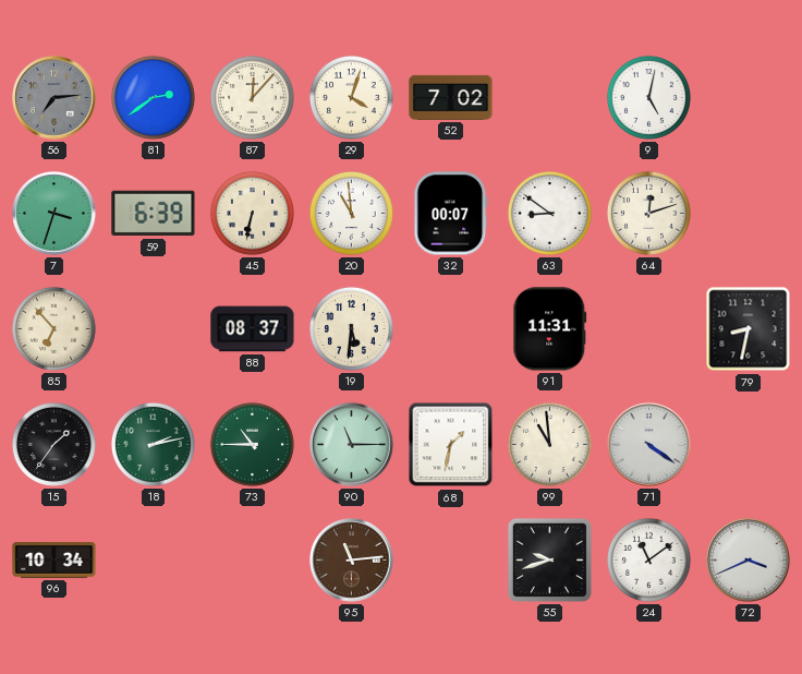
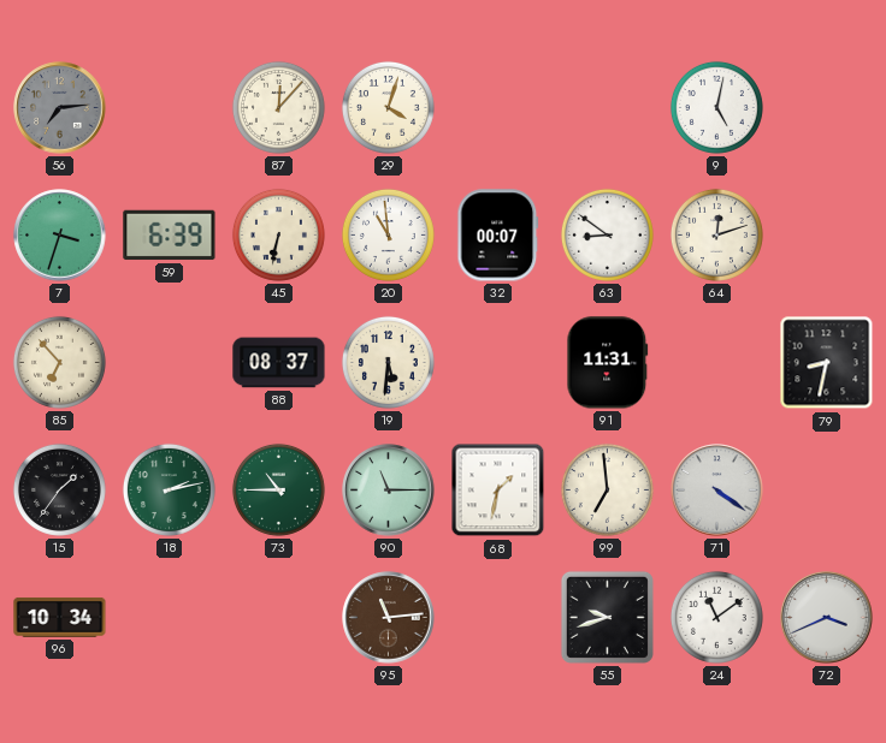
81: 2:39 -> none
52: 7:02 -> none
99: 10:59 -> 6:59
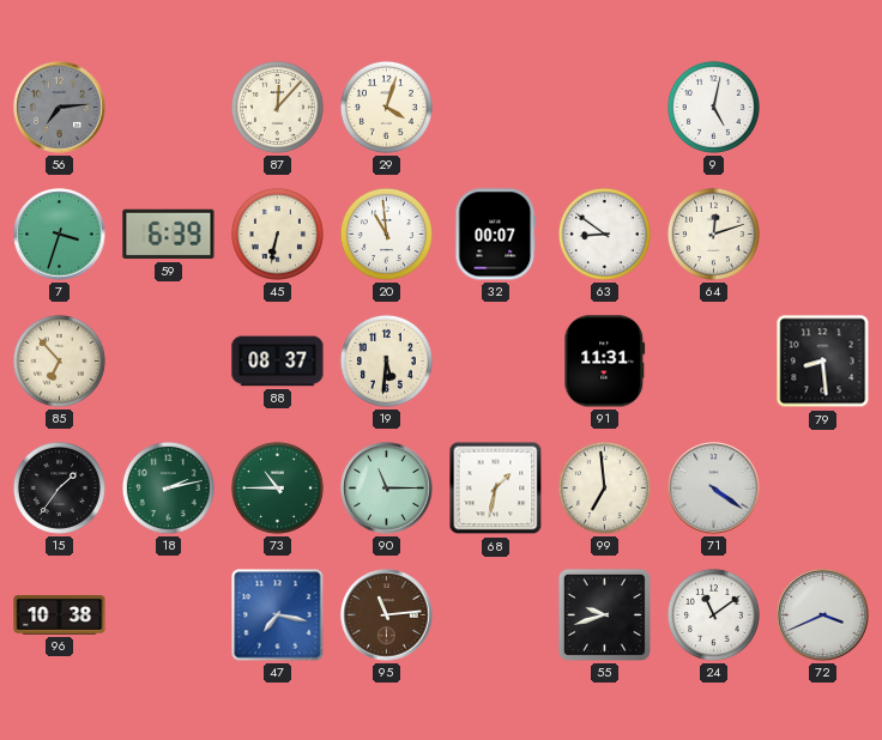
79: 8:32 -> 8:29
96: 10:34 -> 10:38
47: none -> 7:17
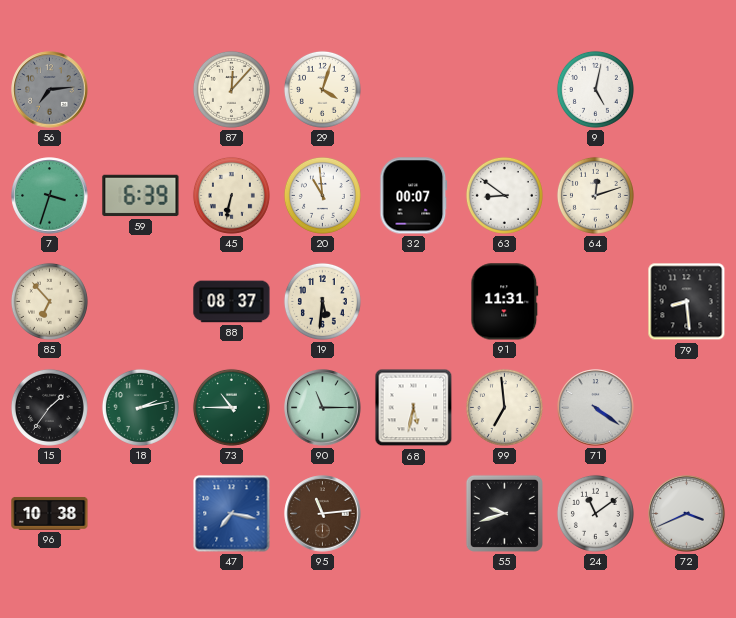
68: 1:32 -> 5:32
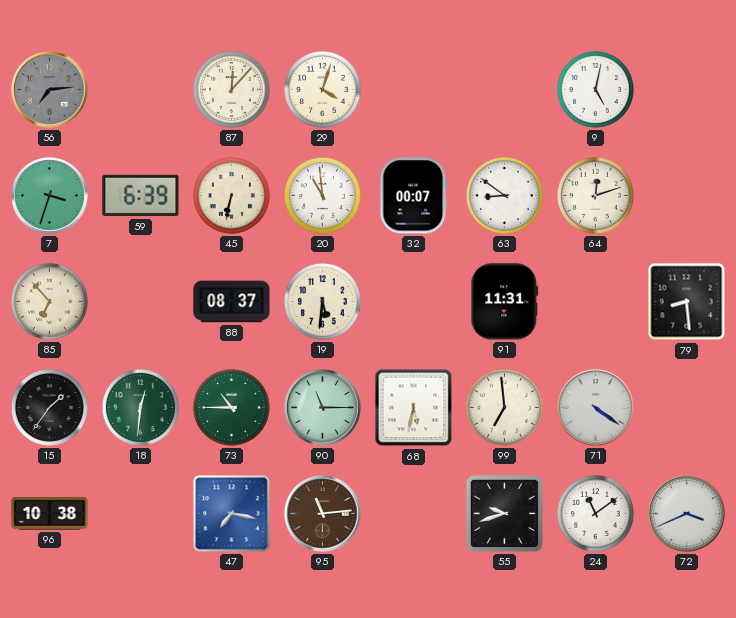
18: 2:13 -> 12:31
